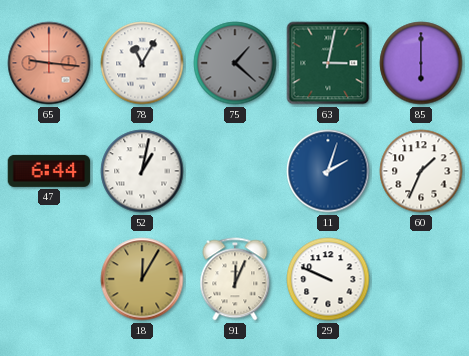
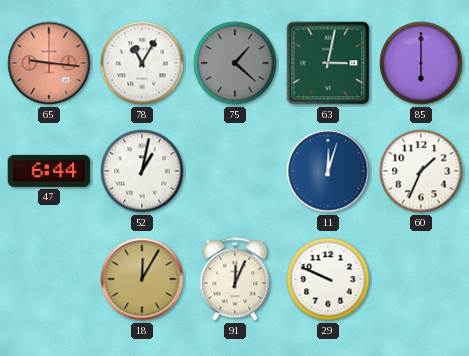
11: 2:03 -> 12:03
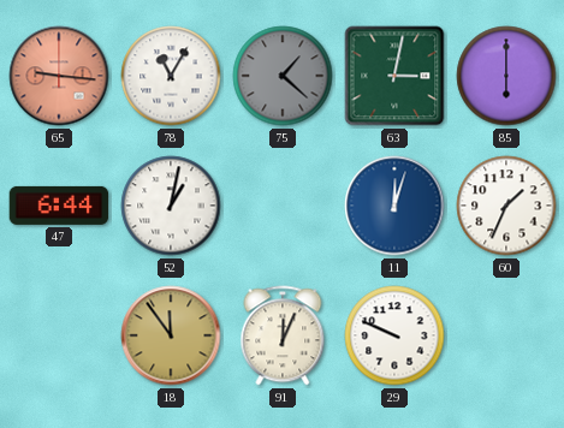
18: 12:05 -> 11:54
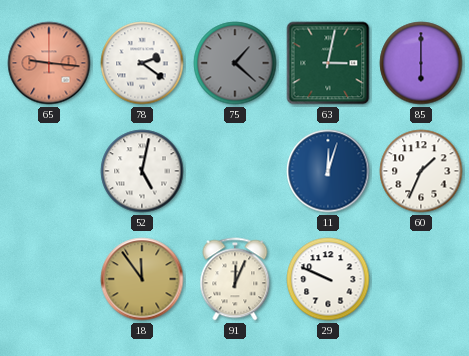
78: 11:05 -> 2:21
47: 6:44 -> none
52: 1:02 -> 5:02
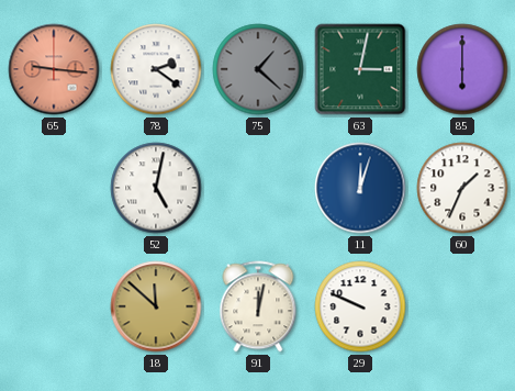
18: 11:54 -> 11:52
91: 12:04 -> 12:02
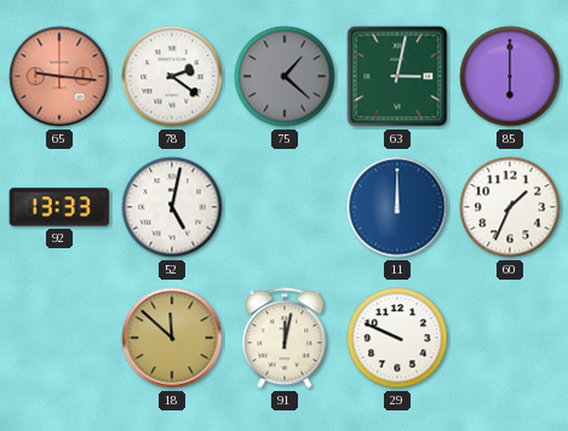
92: none -> 13:33
11: 12:03 -> 12:00
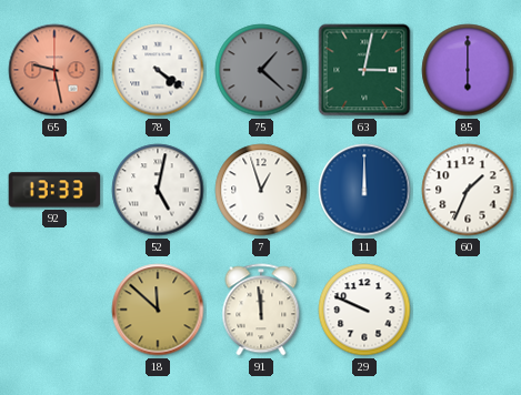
65: 9:16 -> 9:28
78: 2:21 -> 4:21
7: none -> 12:57
91: 12:02 -> 11:59
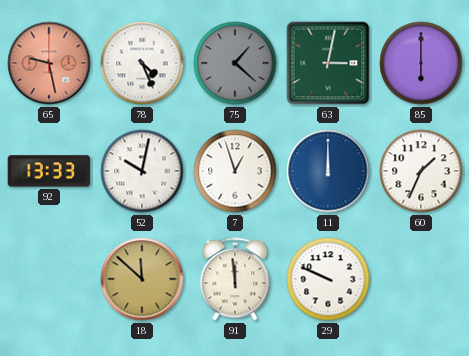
78: 4:21 -> 4:26
52: 5:02 -> 10:02
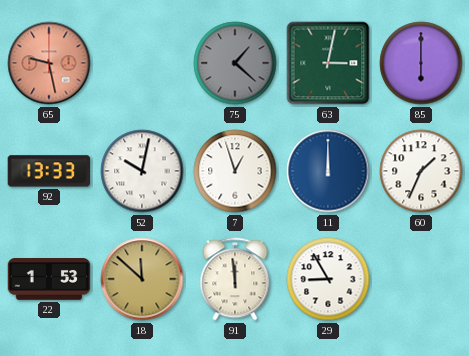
78: 4:26 -> none
22: none -> 1:53
29: 9:49 -> 8:55
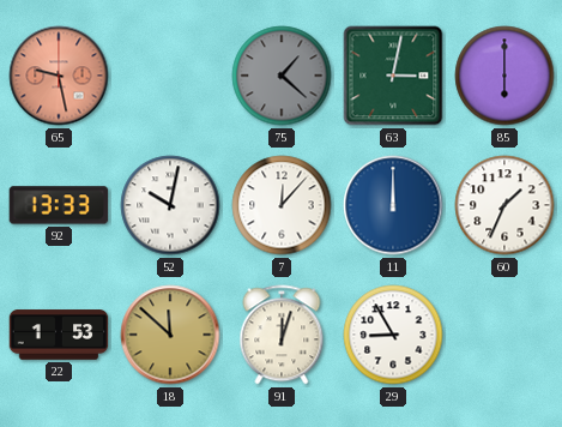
7: 12:57 -> 12:07
91: 11:59 -> 12:03
